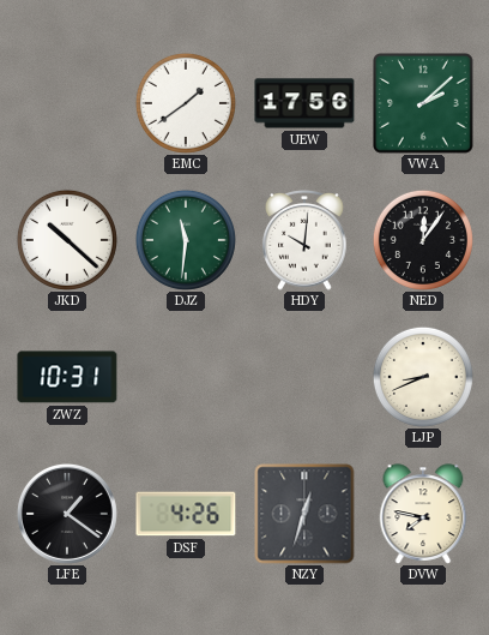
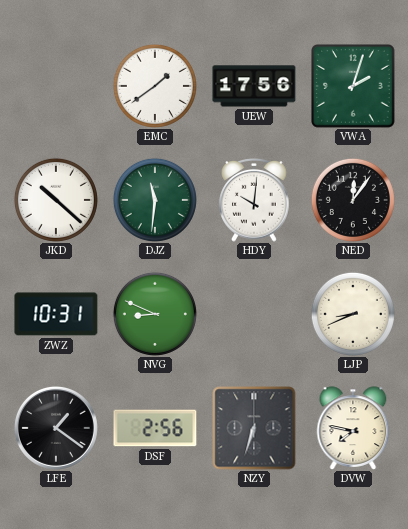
VWA: 2:08 -> 2:03
NVG: none -> 8:49
DSF: 4:26 -> 2:56
NZY: 12:33 -> 6:33
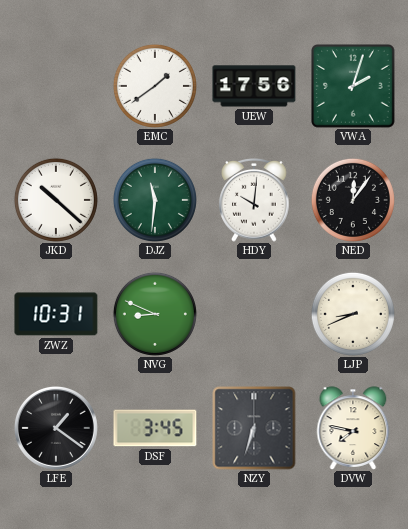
DSF: 2:56 -> 3:45
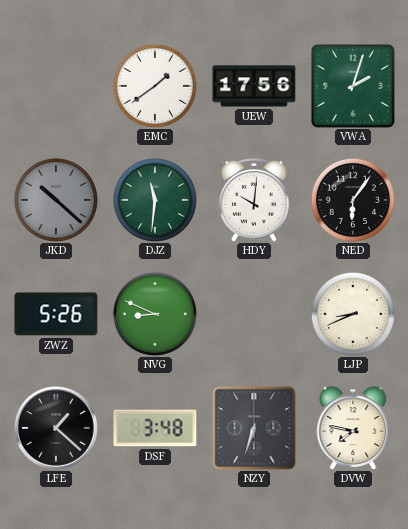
JKD dial: white -> grey
NED: 12:06 -> 6:06
ZWZ: 10:31 -> 5:26
LFE: 1:21 -> 1:22
DSF: 3:45 -> 3:48
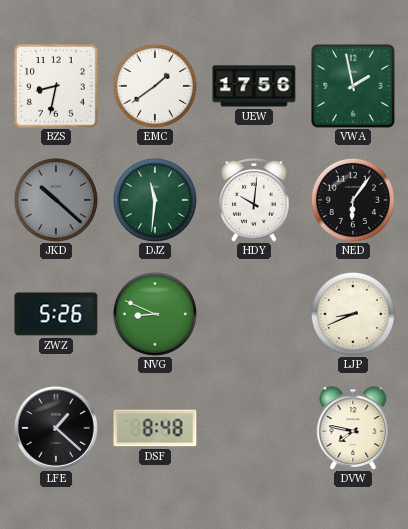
BZS: none -> 8:32
VWA: 2:03 -> 1:58
DSF: 3:48 -> 8:48
NZY: 6:33 -> none
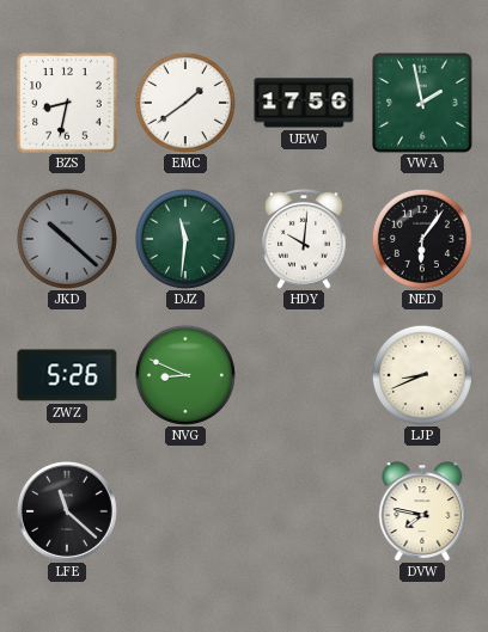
LFE: 1:22 -> 11:22
DSF: 8:48 -> none
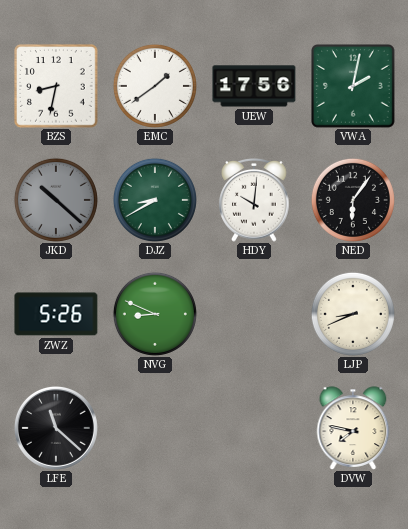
VWA: 1:58 -> 2:02
DJZ: 11:31 -> 8:40
